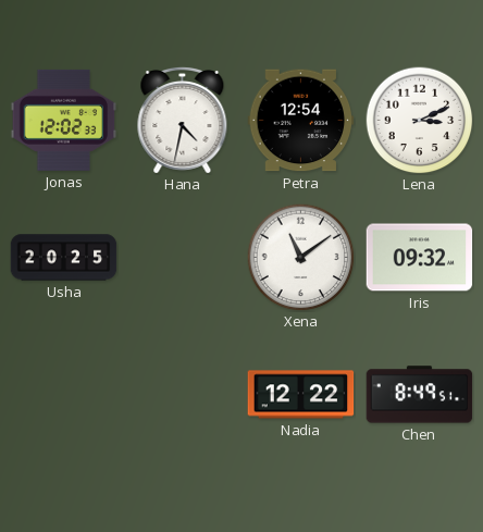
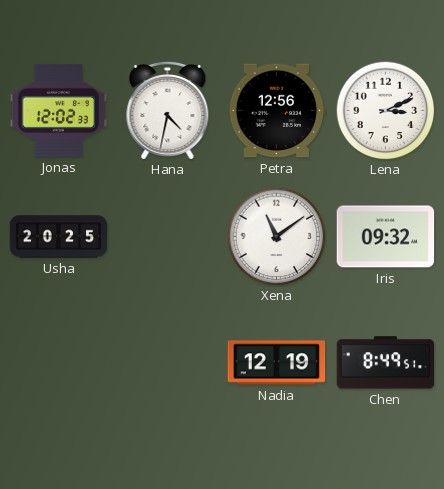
Petra: 12:54 -> 12:56
Nadia: 12:22 -> 12:19
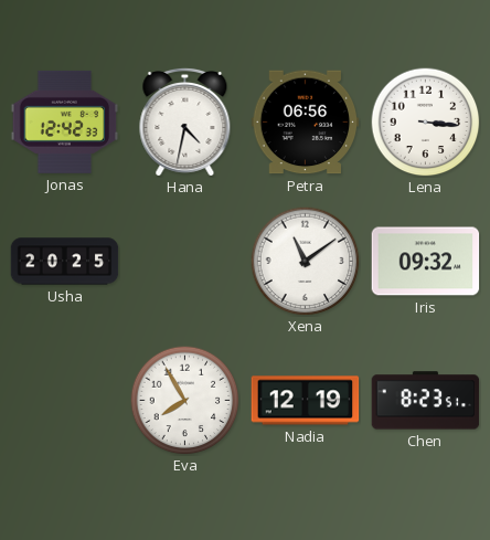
Jonas: 12:02 -> 12:42
Petra: 12:56 -> 06:56
Lena: 3:11 -> 3:16
Eva: none -> 7:55
Chen: 8:49 -> 8:23
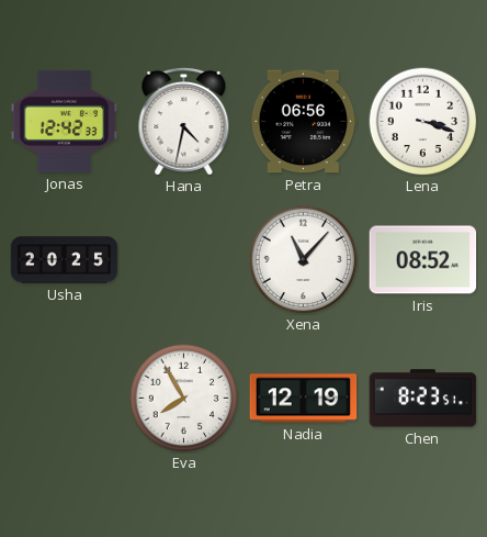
Lena: 3:16 -> 3:18
Xena: 11:09 -> 11:07
Iris: 09:32 -> 08:52
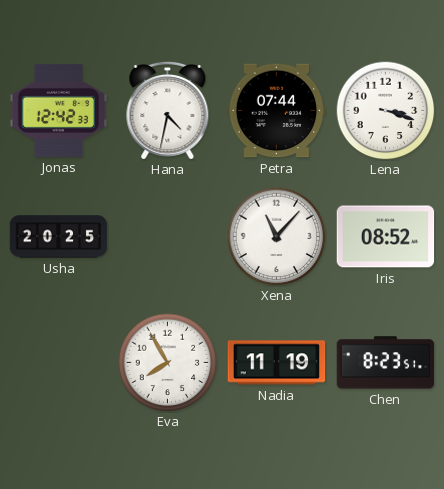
Petra: 06:56 -> 07:44
Nadia: 12:19 -> 11:19
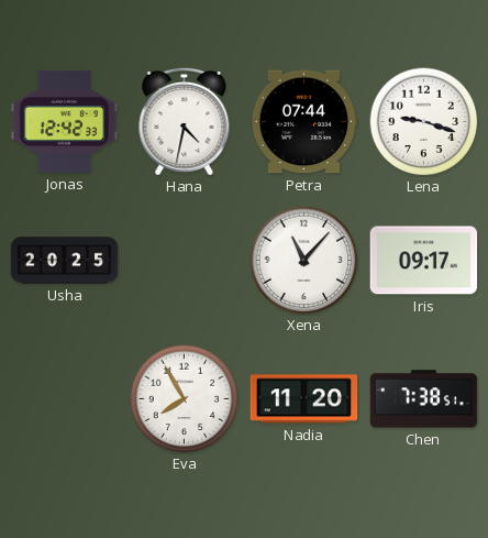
Lena: 3:18 -> 9:18
Iris: 08:52 -> 09:17
Nadia: 11:19 -> 11:20
Chen: 8:23 -> 7:38
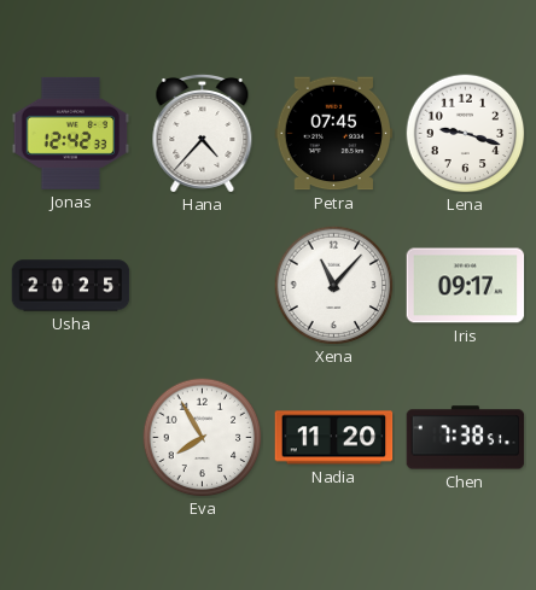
Hana: 4:32 -> 4:37
Petra: 07:44 -> 07:45
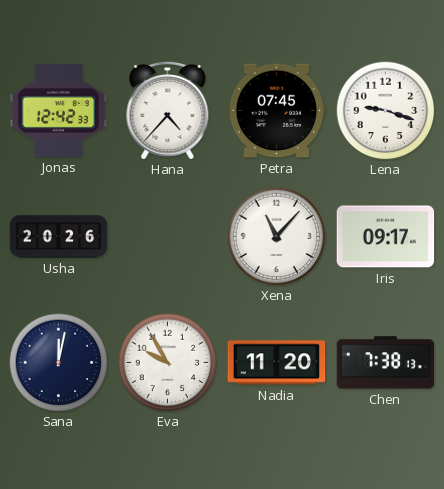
Usha: 20:25 -> 20:26
Sana: none -> 12:02
Eva: 7:55 -> 9:55
Chen: 7:38:51 -> 7:38:13
